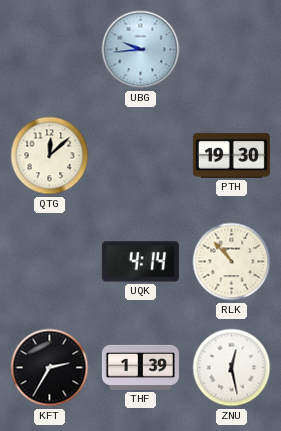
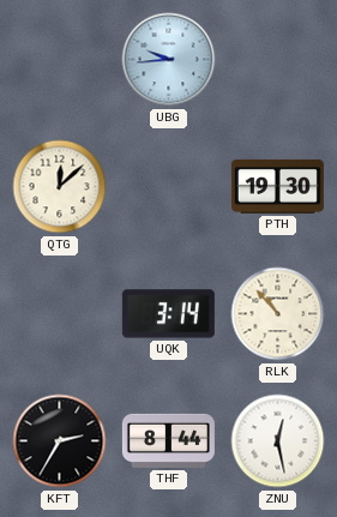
UQK: 4:14 -> 3:14
THF: 1:39 -> 8:44
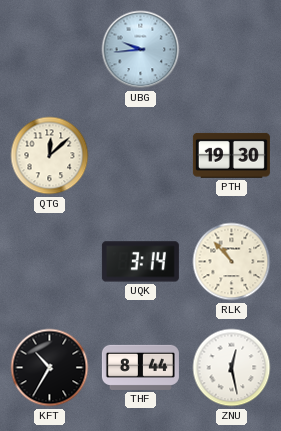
KFT: 2:35 -> 10:35
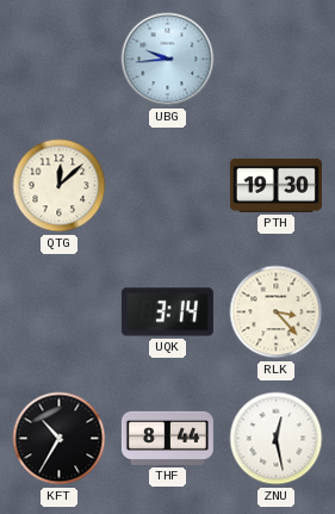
RLK: 10:53 -> 3:23
